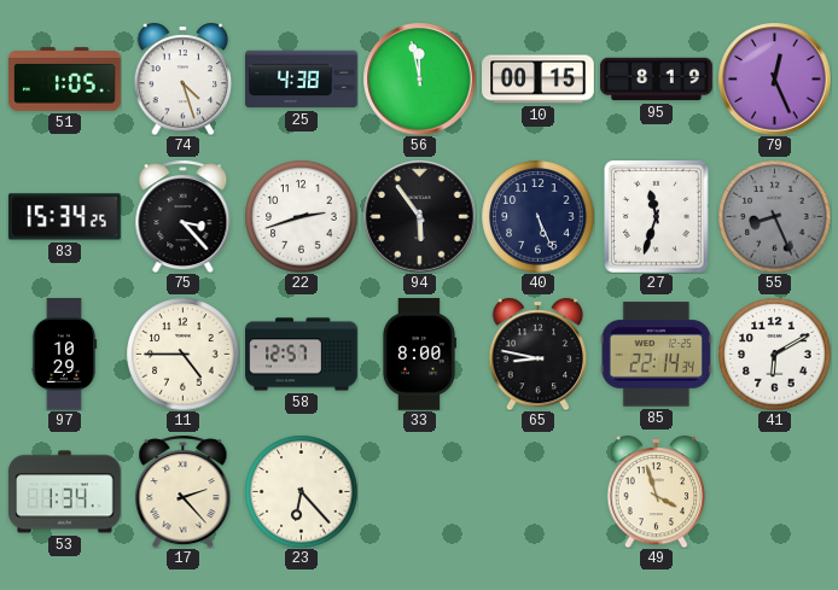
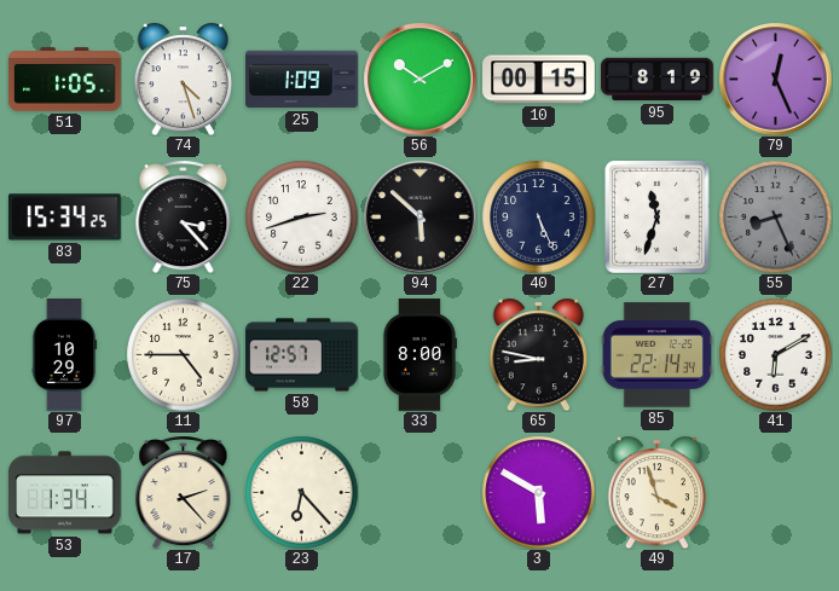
25: 4:38 -> 1:09
56: 11:58 -> 10:10
94: 5:54 -> 5:52
3: none -> 5:50
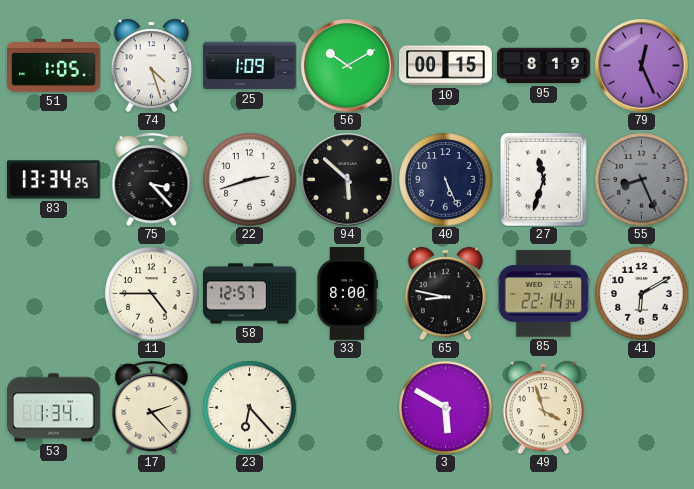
83: 15:34 -> 13:34
97: 10:29 -> none
